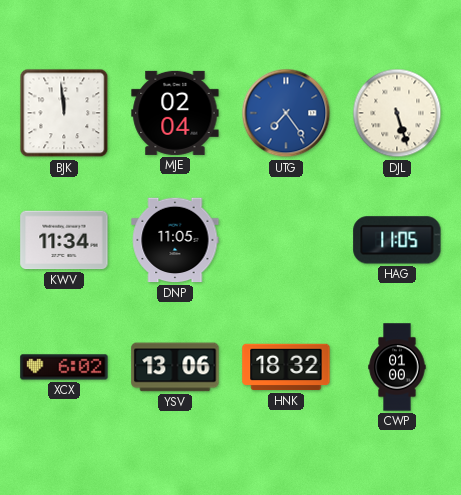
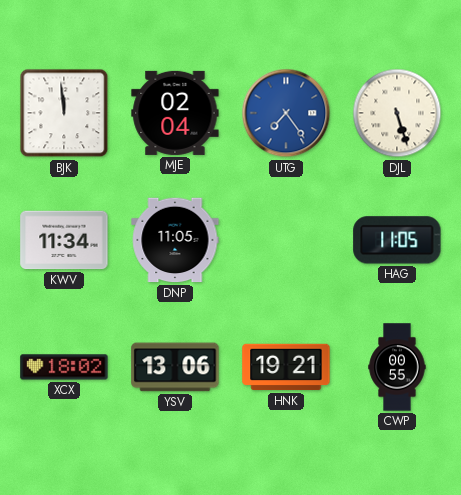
XCX: 6:02 -> 18:02
HNK: 18:32 -> 19:21
CWP: 01:00 -> 00:55
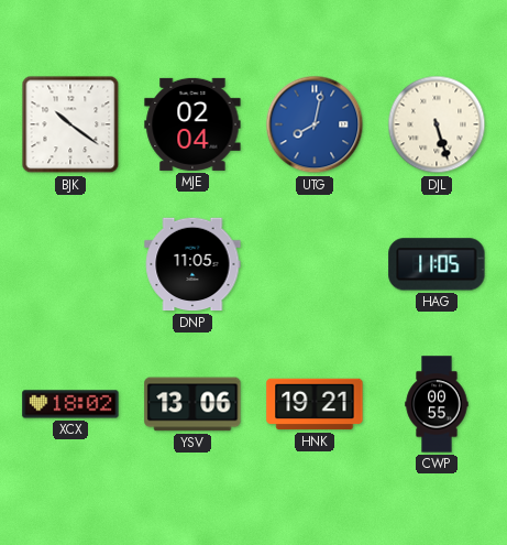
BJK: 11:59 -> 10:21
UTG: 7:24 -> 8:02
KWV: 11:34 -> none
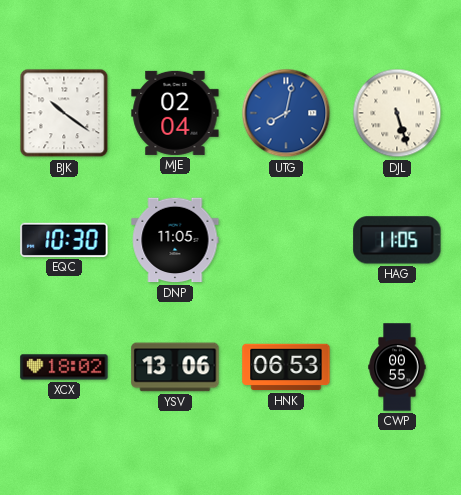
EQC: none -> 10:30
HNK: 19:21 -> 06:53
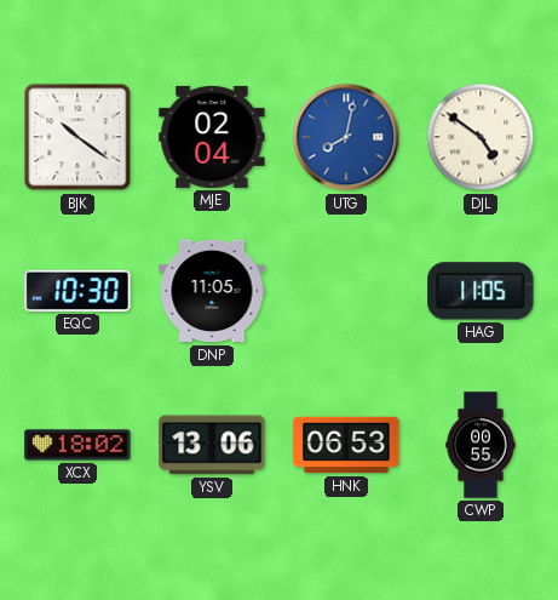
DJL: 5:27 -> 4:51
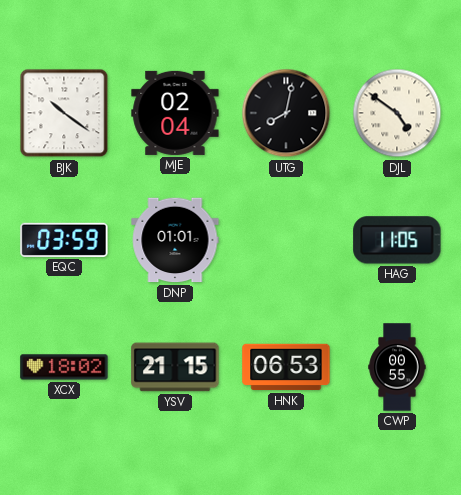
UTG dial: blue -> black
EQC: 10:30 -> 03:59
DNP: 11:05 -> 01:01
YSV: 13:06 -> 21:15
